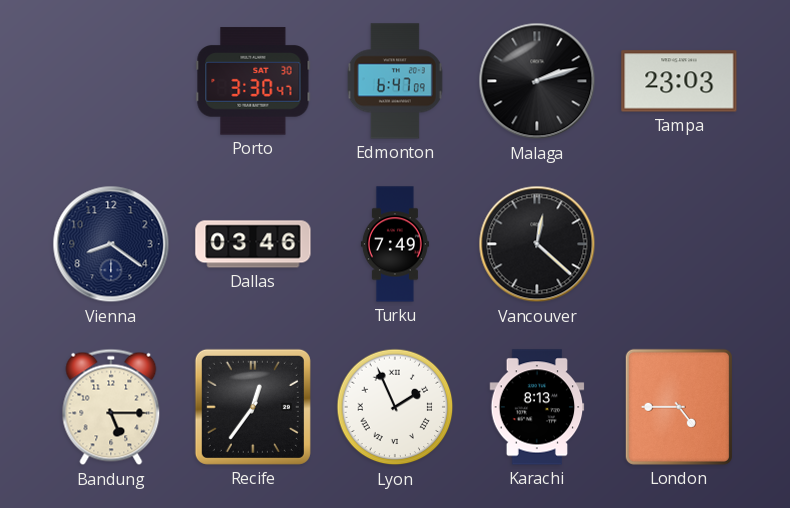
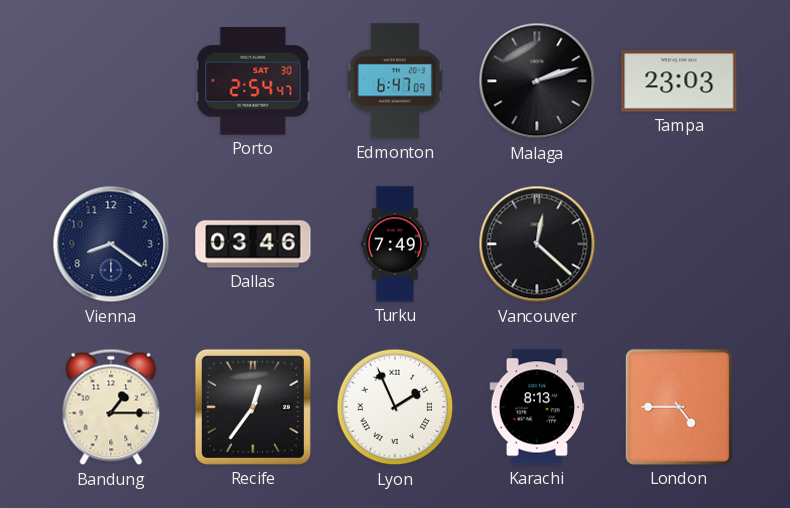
Porto: 3:30 -> 2:54
Bandung: 5:15 -> 1:15
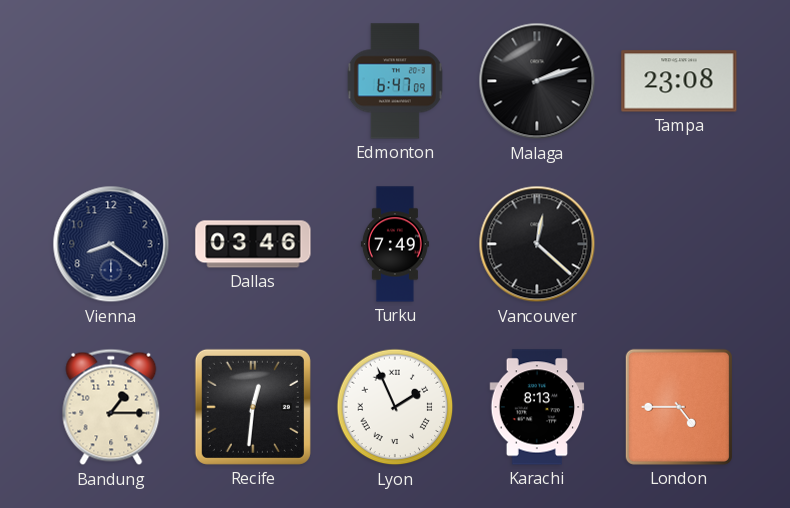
Porto: 2:54 -> none
Tampa: 23:03 -> 23:08
Recife: 12:36 -> 12:31
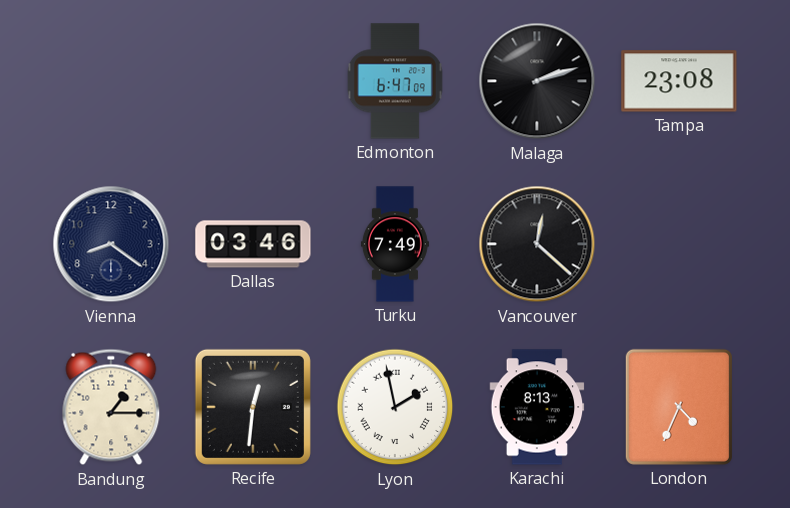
Lyon: 1:56 -> 1:58
London: 4:45 -> 4:34
